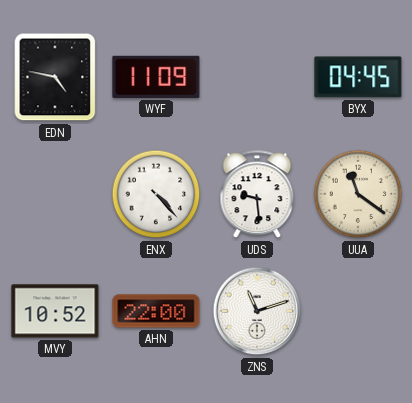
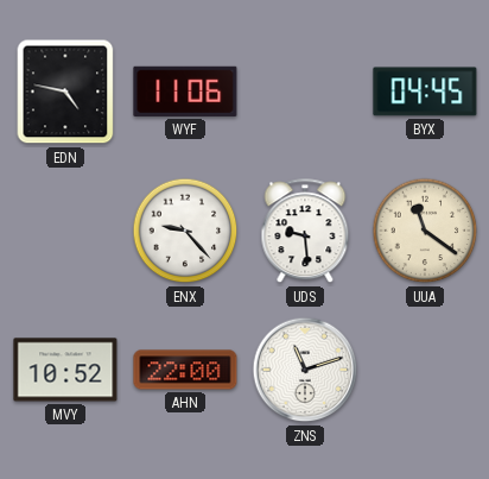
WYF: 11:09 -> 11:06
ENX: 4:23 -> 9:23
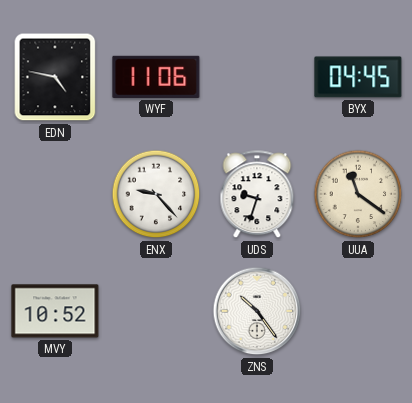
UDS: 9:29 -> 9:33
AHN: 22:00 -> none
ZNS: 11:12 -> 10:24
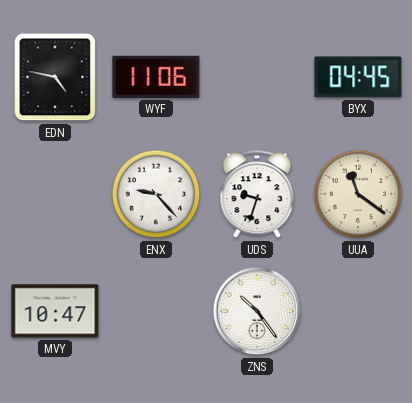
MVY: 10:52 -> 10:47
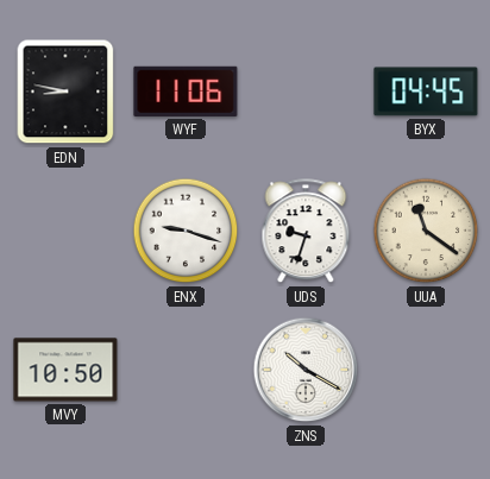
EDN: 4:47 -> 8:47
ENX: 9:23 -> 9:18
MVY: 10:47 -> 10:50
ZNS: 10:24 -> 10:20
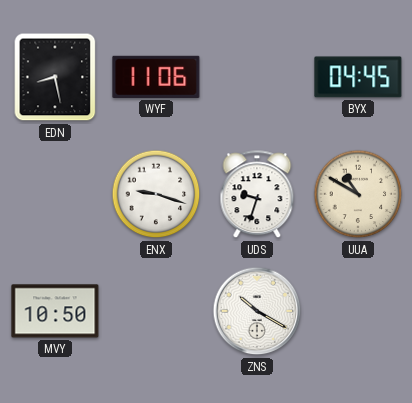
EDN: 8:47 -> 8:28
UUA: 11:21 -> 10:50
